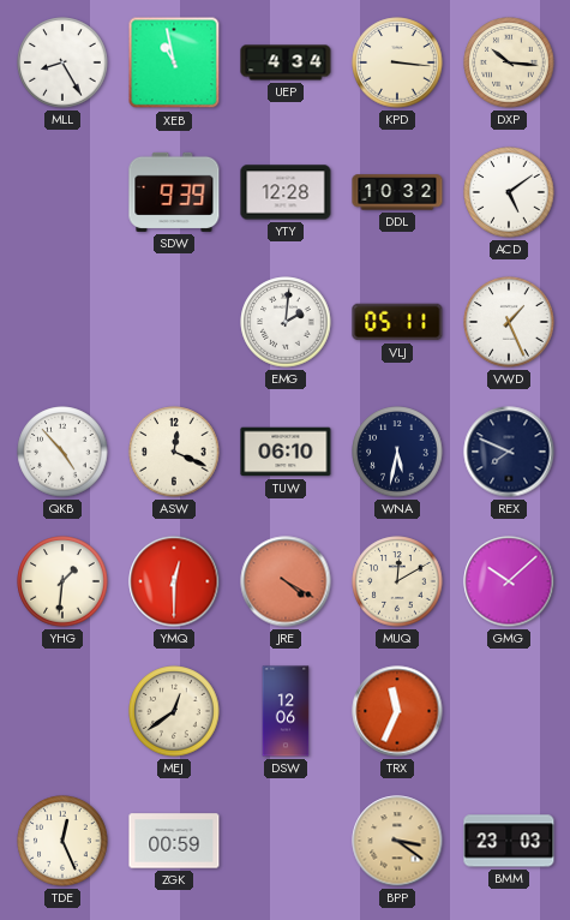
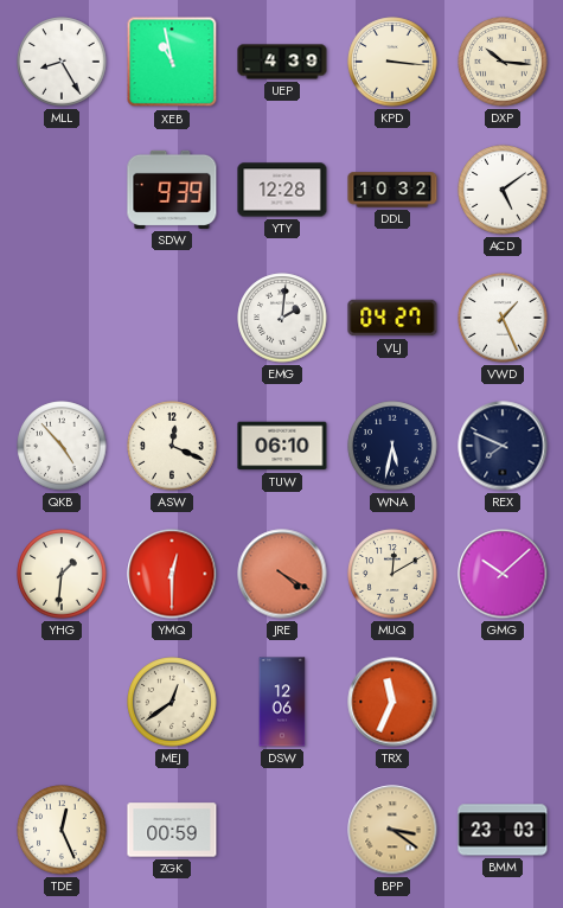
UEP: 4:34 -> 4:39
VLJ: 05:11 -> 04:27
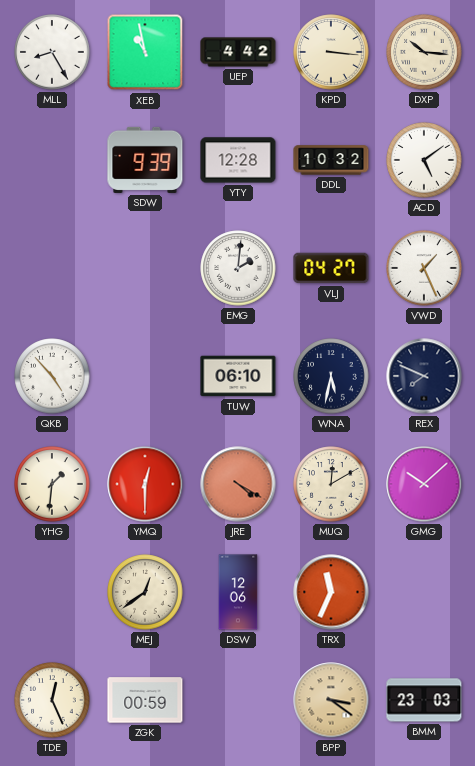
UEP: 4:39 -> 4:42
ASW: 12:19 -> none
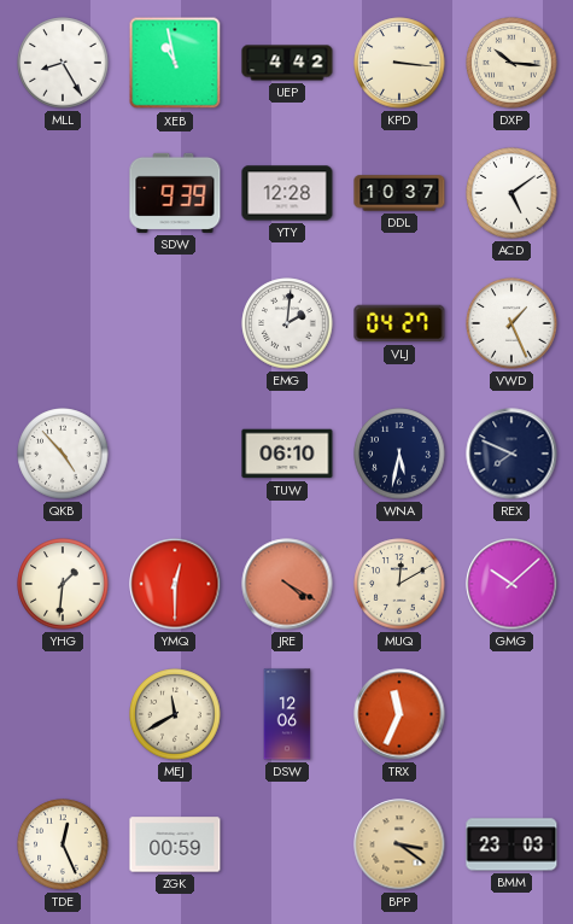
DDL: 10:32 -> 10:37
MEJ: 12:39 -> 11:40
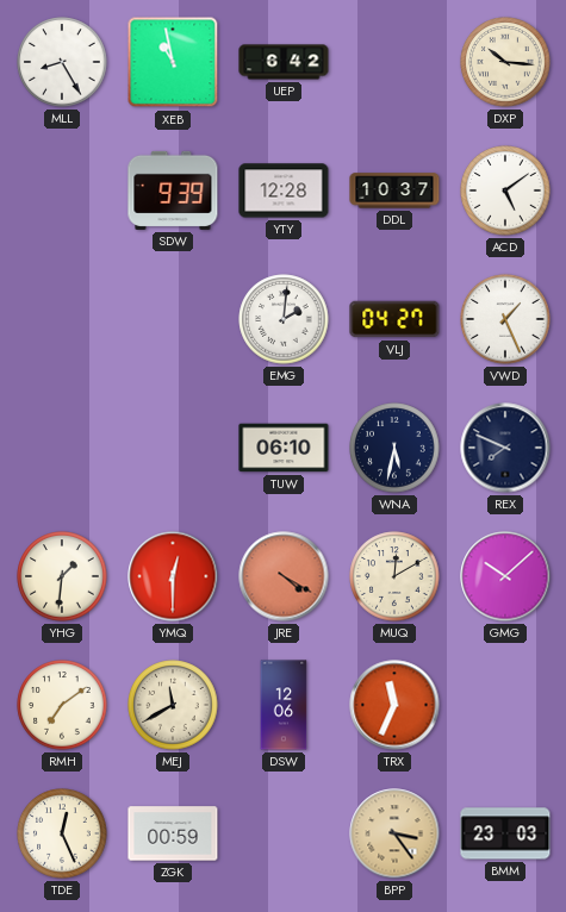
UEP: 4:42 -> 6:42
KPD: 3:16 -> none
QKB: 4:53 -> none
RMH: none -> 7:09
BPP: 3:21 -> 3:24
